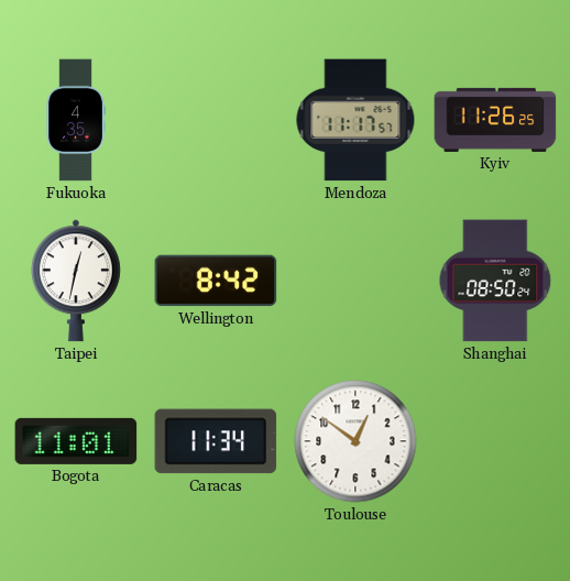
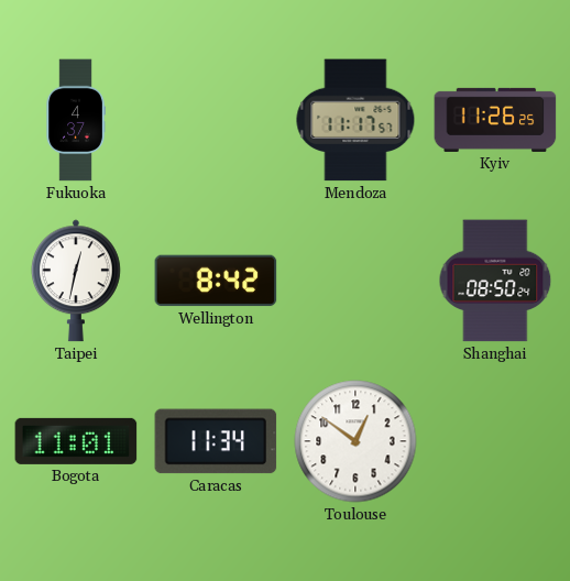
Fukuoka: 4:35 -> 4:37
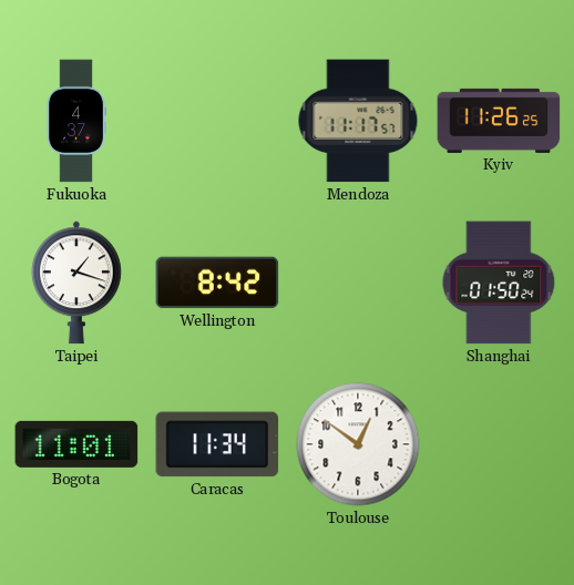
Taipei: 12:32 -> 1:18
Shanghai: 08:50 -> 01:50
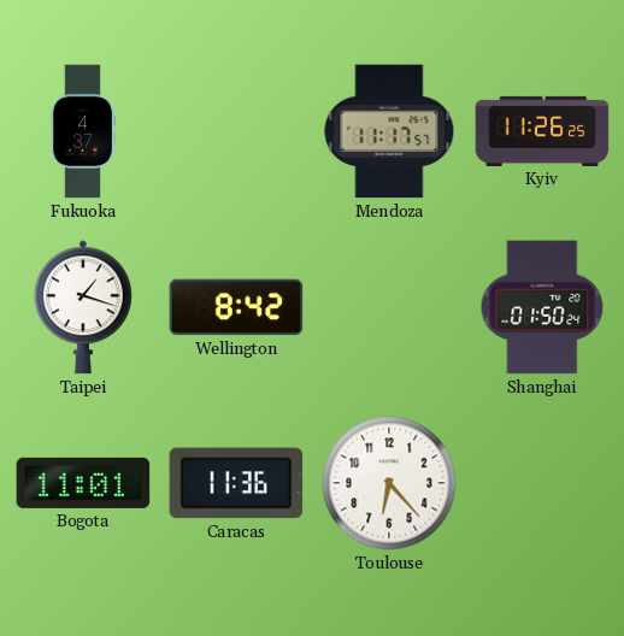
Caracas: 11:34 -> 11:36
Toulouse: 12:51 -> 6:23
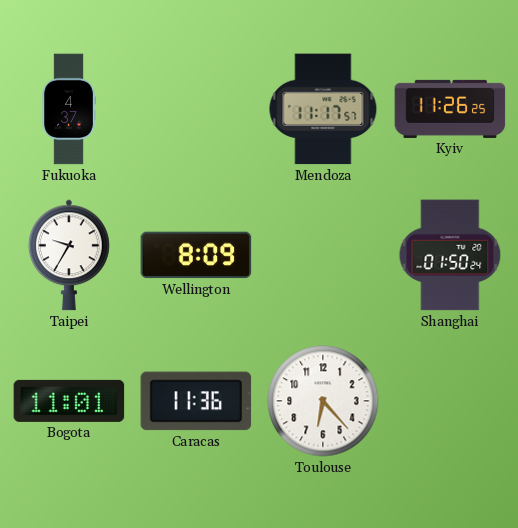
Taipei: 1:18 -> 9:35
Wellington: 8:42 -> 8:09
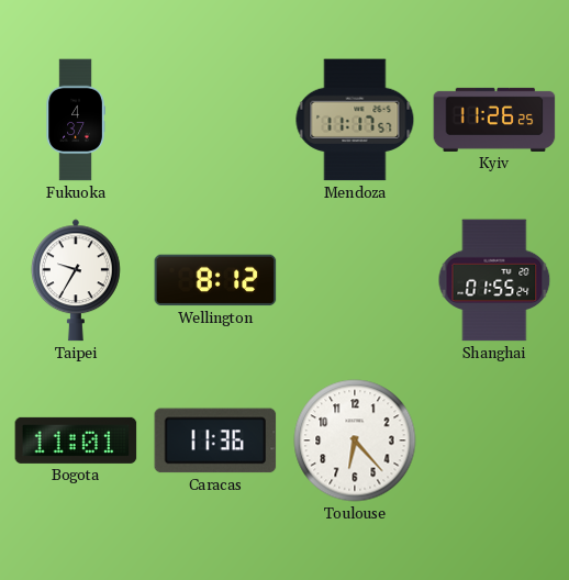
Wellington: 8:09 -> 8:12
Shanghai: 01:50 -> 01:55
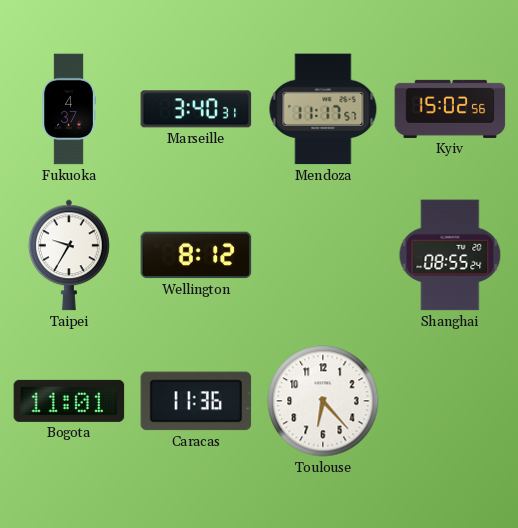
Marseille: none -> 3:40
Kyiv: 11:26 -> 15:02
Shanghai: 01:55 -> 08:55
